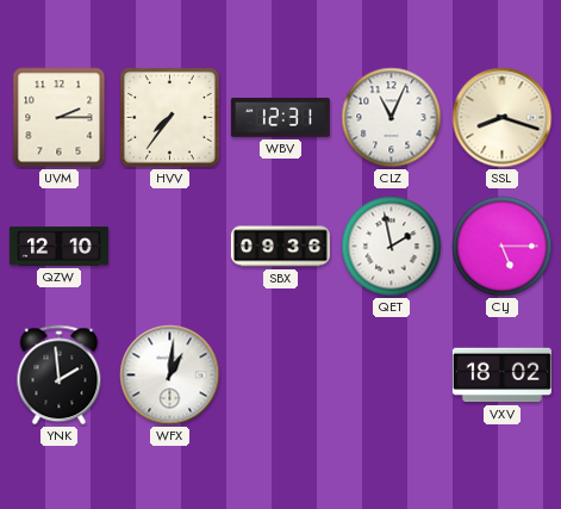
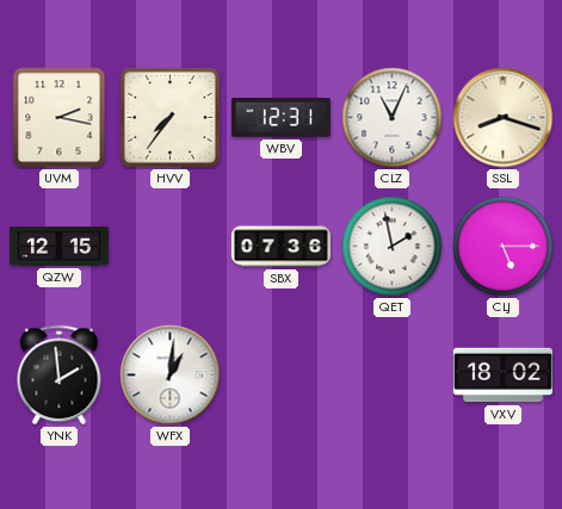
UVM: 2:15 -> 2:17
QZW: 12:10 -> 12:15
SBX: 09:36 -> 07:36
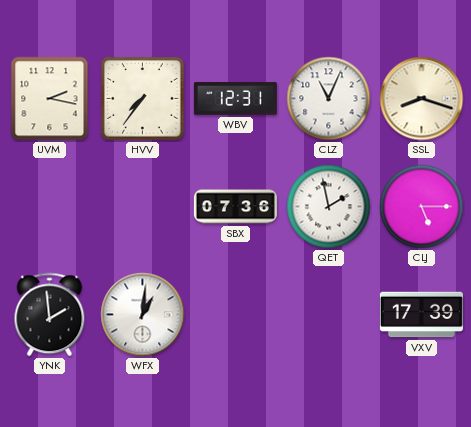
QZW: 12:15 -> none
VXV: 18:02 -> 17:39
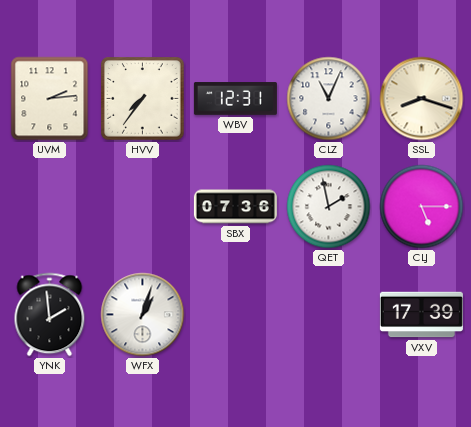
UVM: 2:17 -> 2:14
WFX: 1:01 -> 1:03
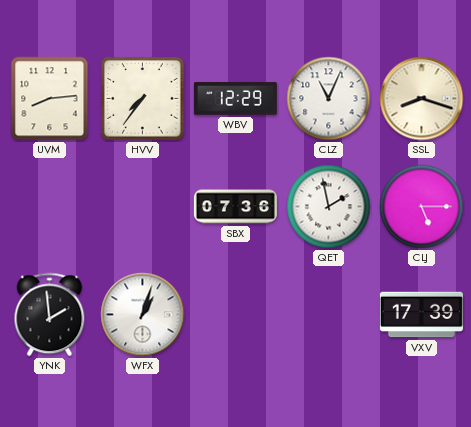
UVM: 2:14 -> 8:14
WBV: 12:31 -> 12:29
